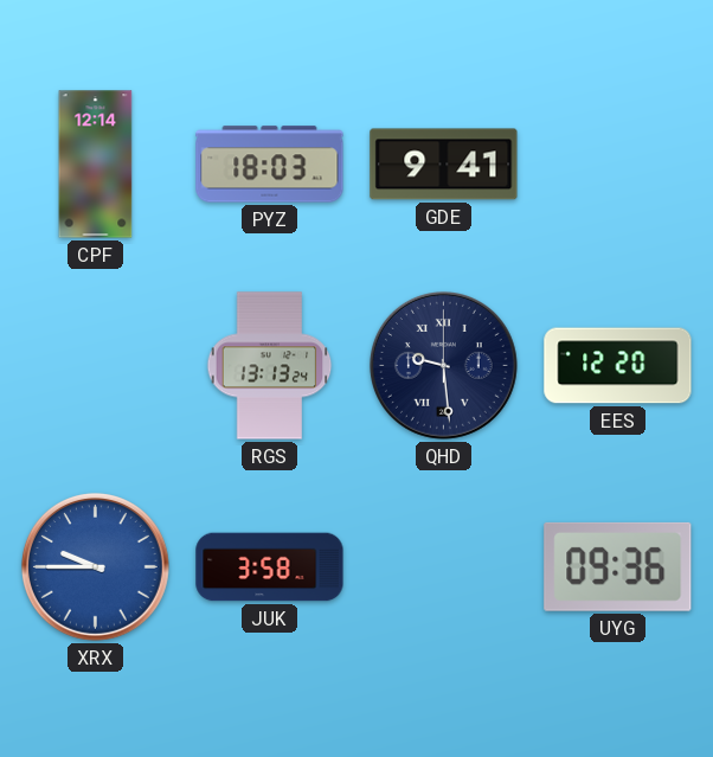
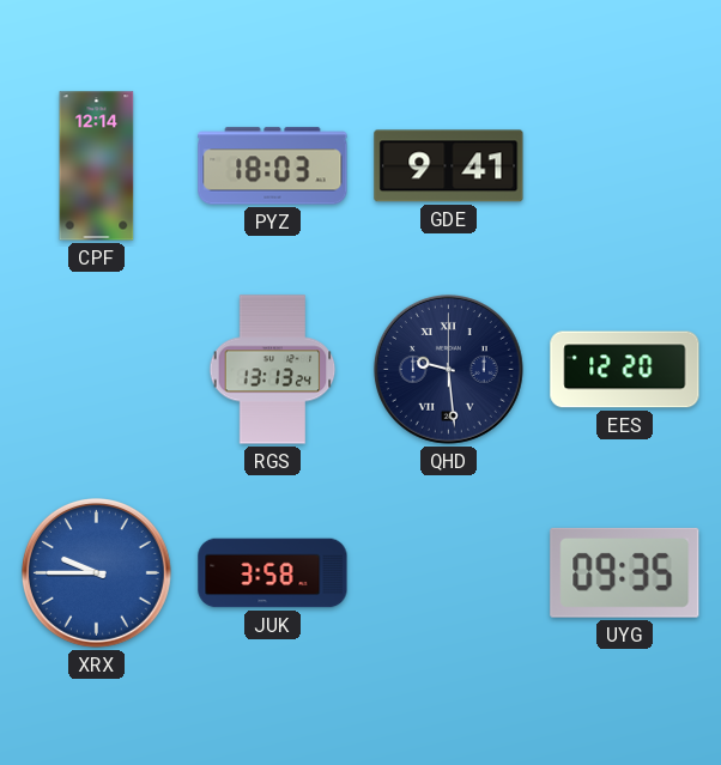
UYG: 09:36 -> 09:35
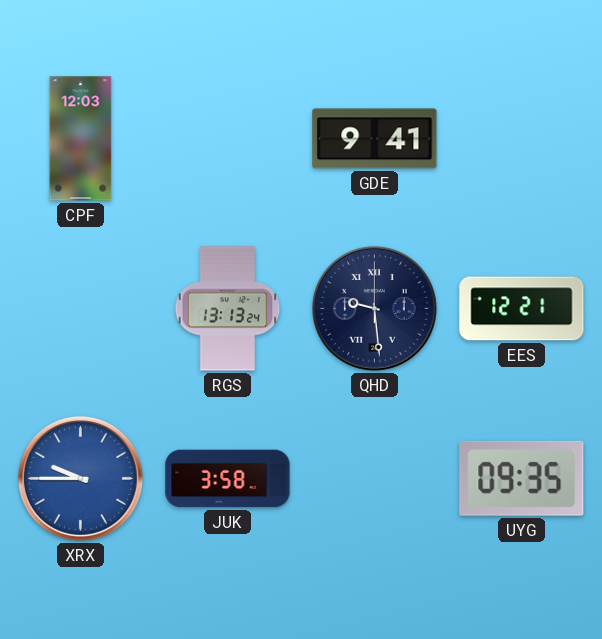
CPF: 12:14 -> 12:03
PYZ: 18:03 -> none
EES: 12:20 -> 12:21
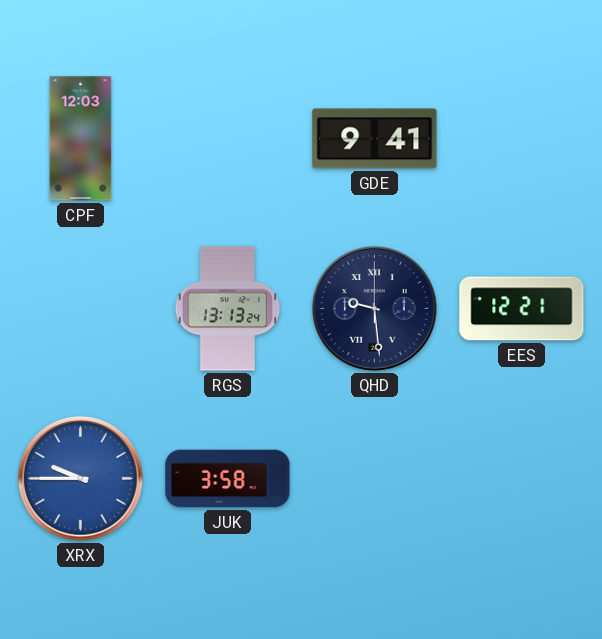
UYG: 09:35 -> none
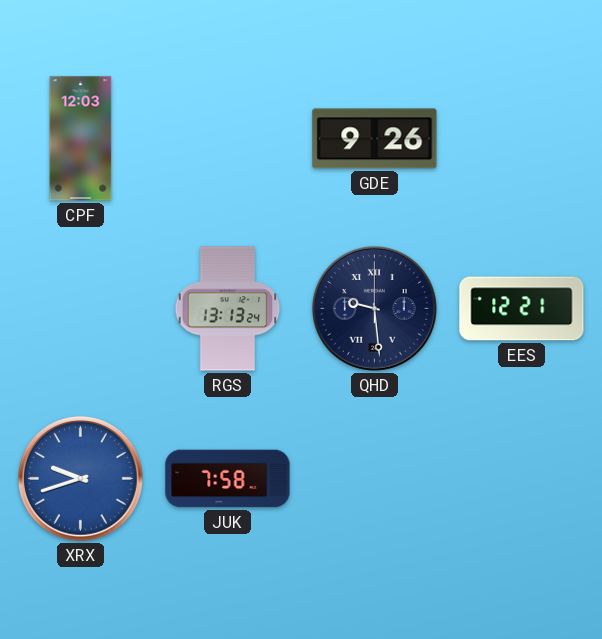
GDE: 9:41 -> 9:26
XRX: 9:45 -> 9:42
JUK: 3:58 -> 7:58
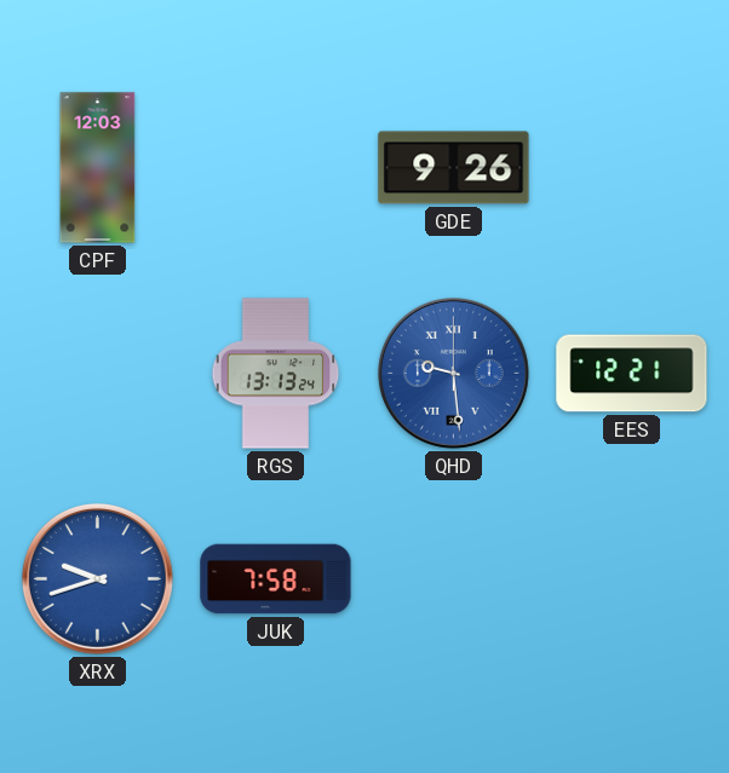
QHD dial: navy -> blue
